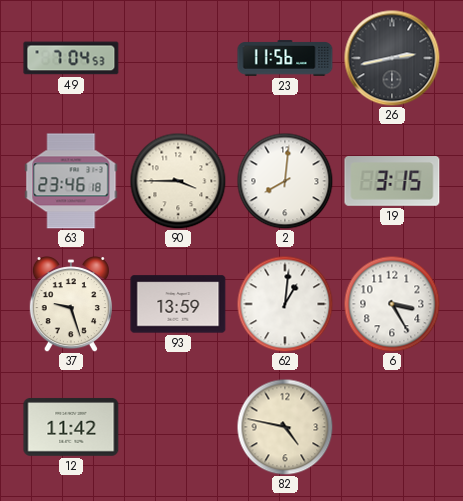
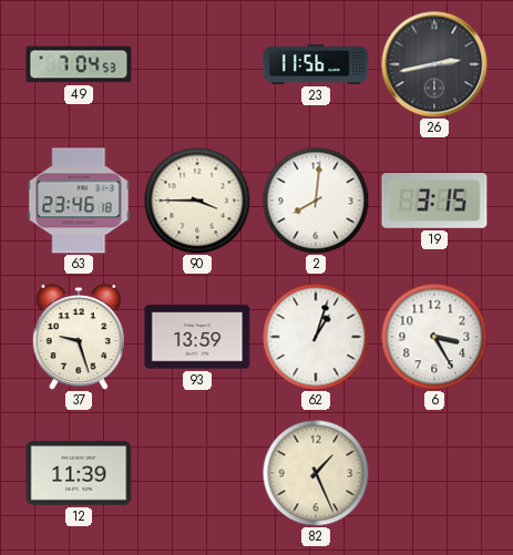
62: 1:01 -> 1:03
12: 11:42 -> 11:39
82: 4:47 -> 1:26
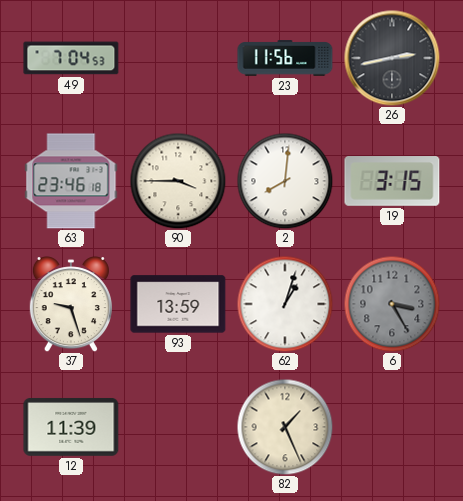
6 dial: white -> grey
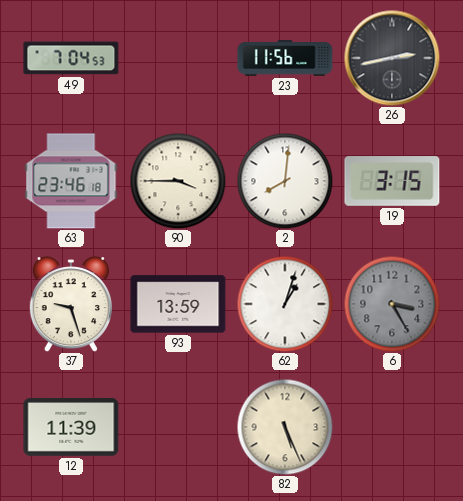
82: 1:26 -> 5:26
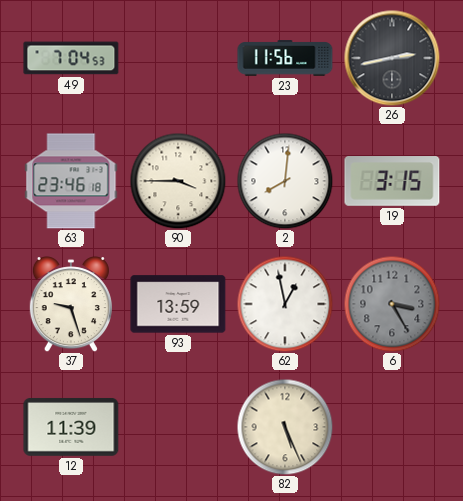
62: 1:03 -> 12:58
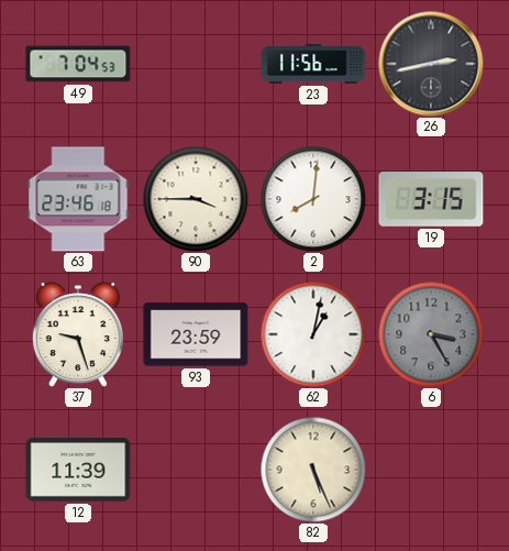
93: 13:59 -> 23:59
62: 12:58 -> 1:02
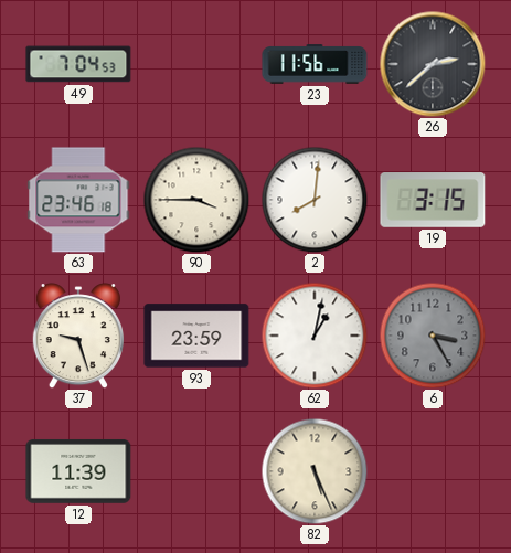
26: 2:43 -> 2:38
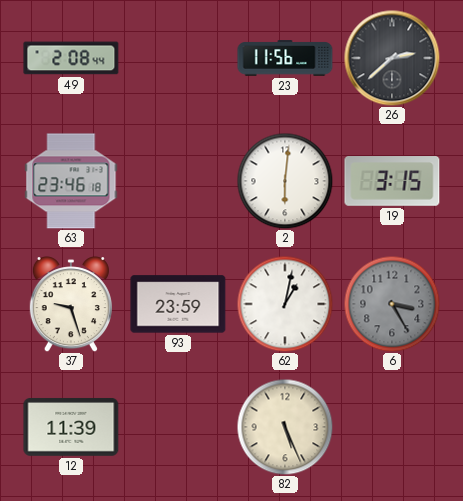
49: 7:04 -> 2:08
90: 3:45 -> none
2: 8:01 -> 6:01
